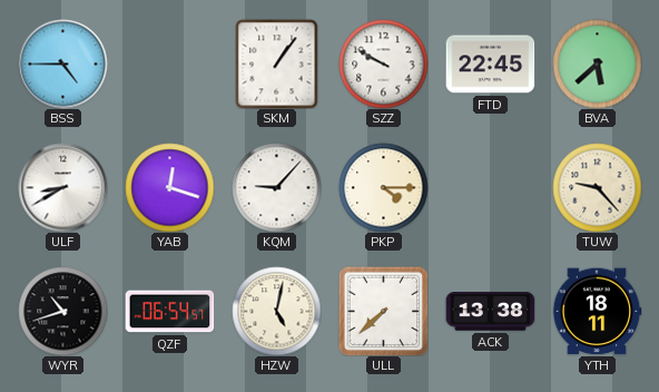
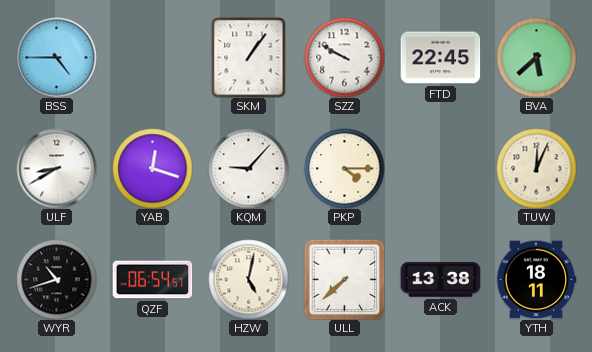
TUW: 9:23 -> 12:04
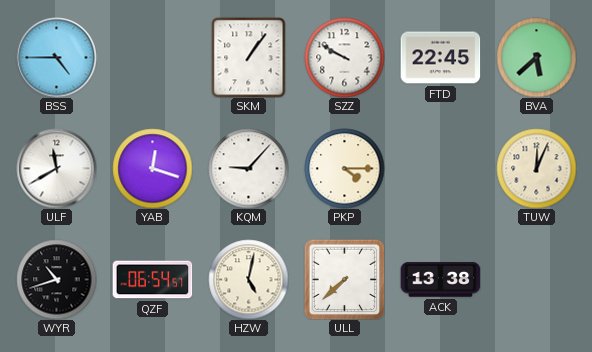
ULF: 8:40 -> 11:40
YTH: 18:11 -> none
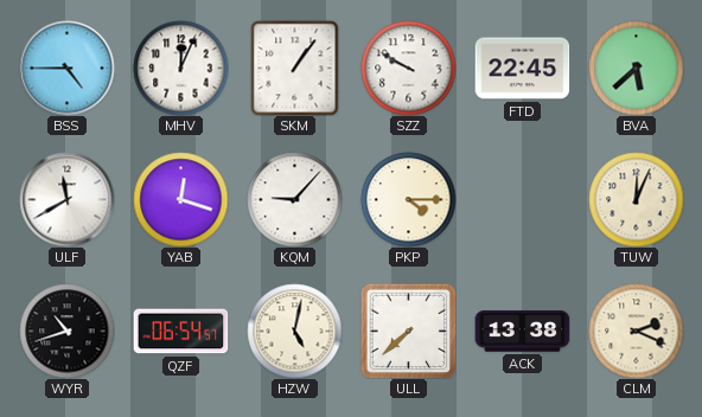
MHV: none -> 12:04
CLM: none -> 2:19
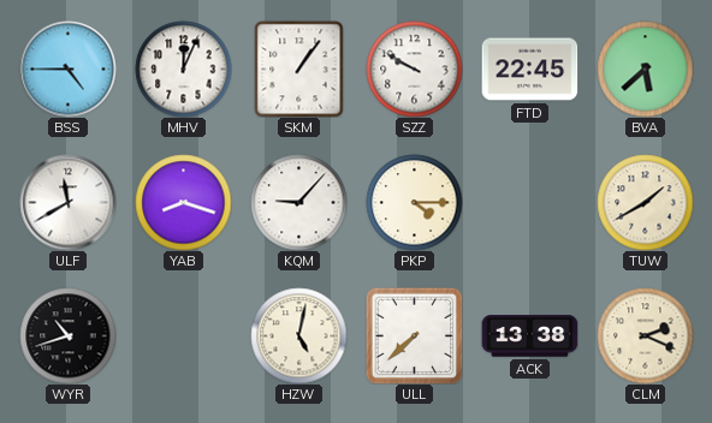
YAB: 12:18 -> 8:18
TUW: 12:04 -> 1:40
QZF: 06:54 -> none
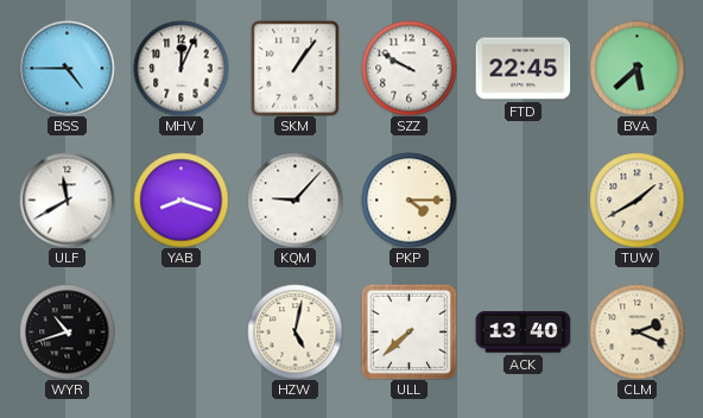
ACK: 13:38 -> 13:40
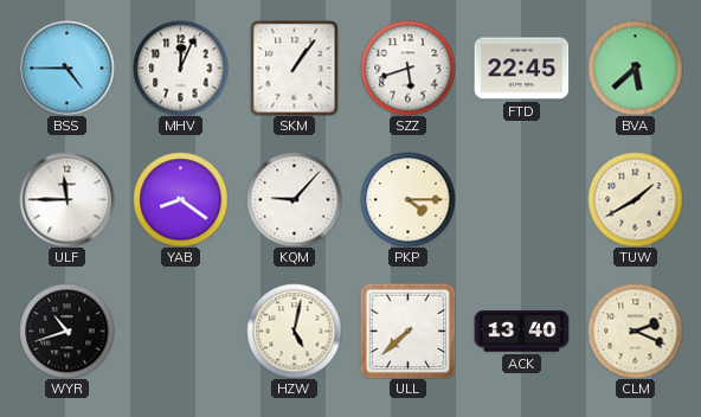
SZZ: 9:50 -> 5:42
ULF: 11:40 -> 11:45
YAB: 8:18 -> 8:21
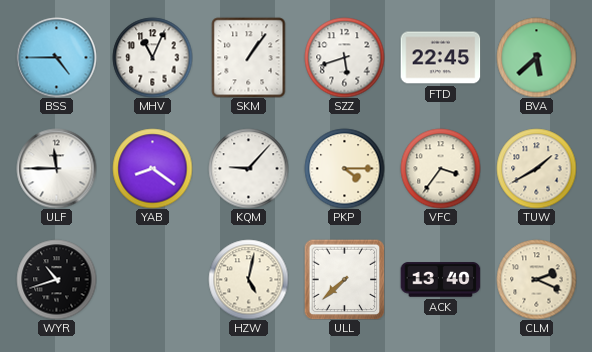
MHV: 12:04 -> 11:04
VFC: none -> 3:36
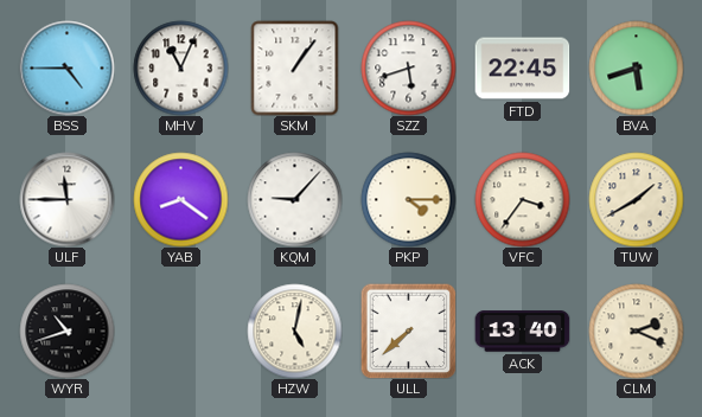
BVA: 5:38 -> 5:42
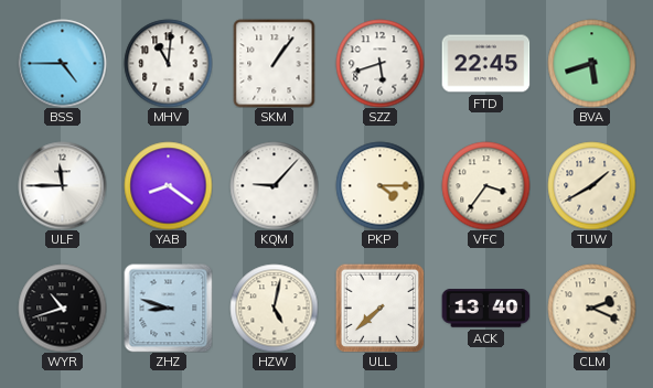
MHV: 11:04 -> 11:01
ZHZ: none -> 8:48
